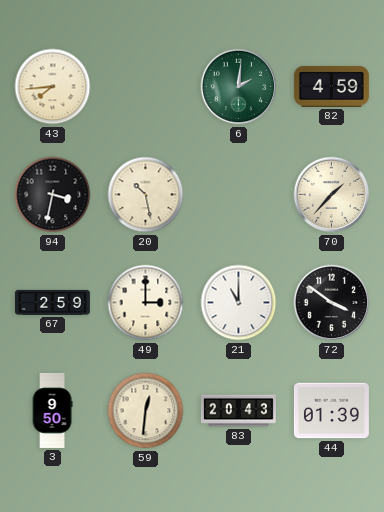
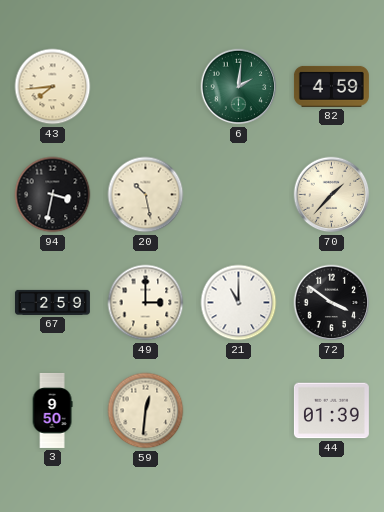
83: 20:43 -> none
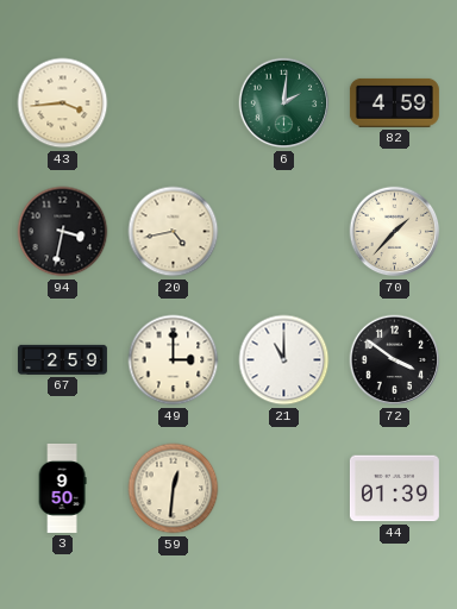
43: 7:44 -> 3:44
20: 10:28 -> 4:43
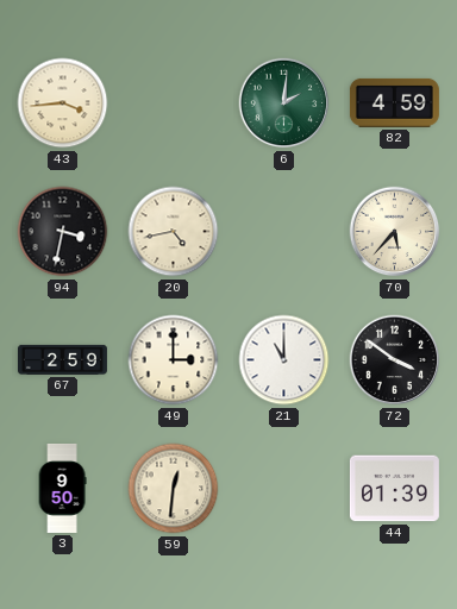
70: 1:37 -> 5:37
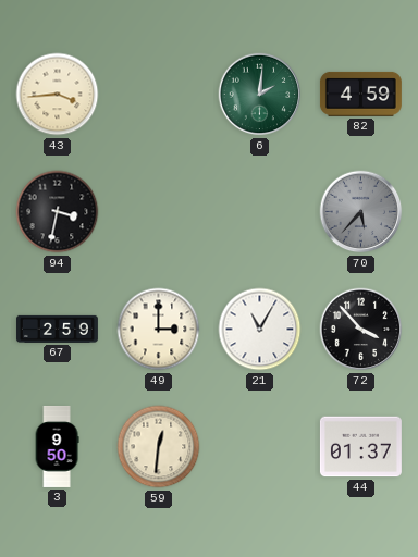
20: 4:43 -> none
70 dial: cream -> grey
21: 11:00 -> 11:05
72: 3:51 -> 3:53
44: 01:39 -> 01:37
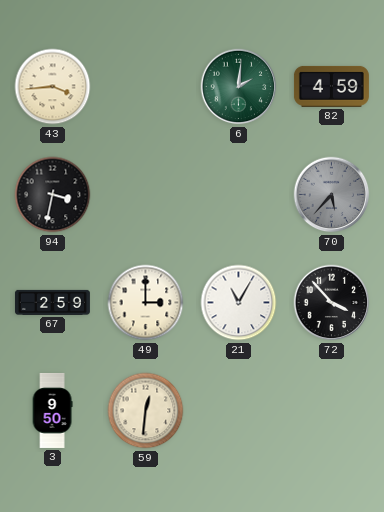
44: 01:37 -> none
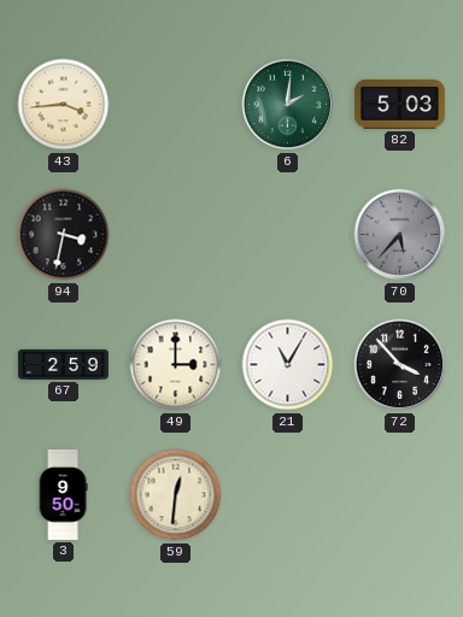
82: 4:59 -> 5:03
